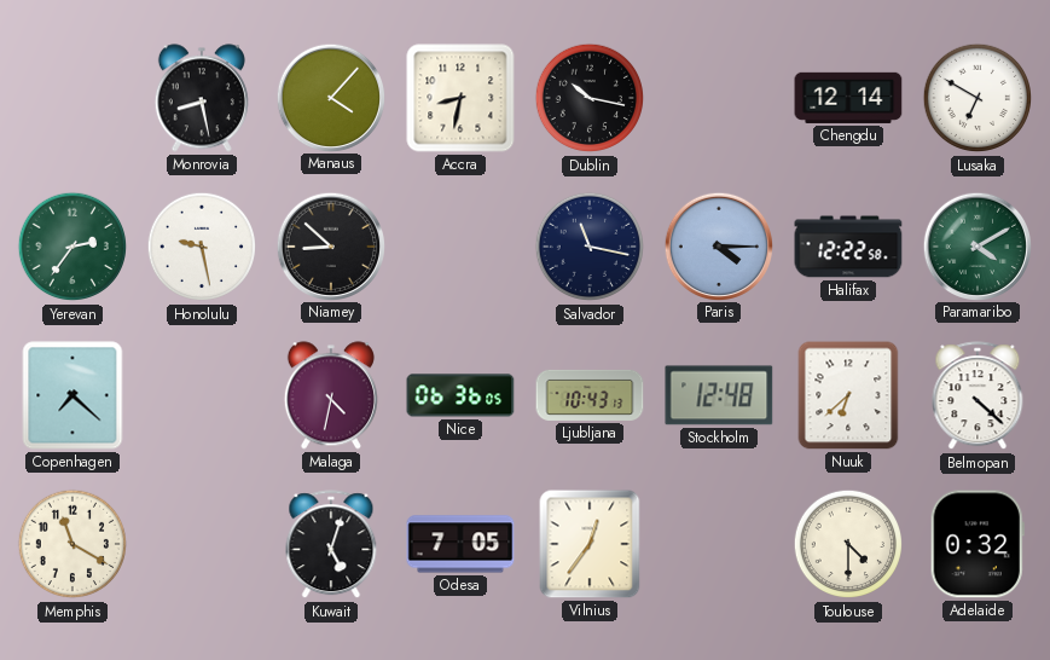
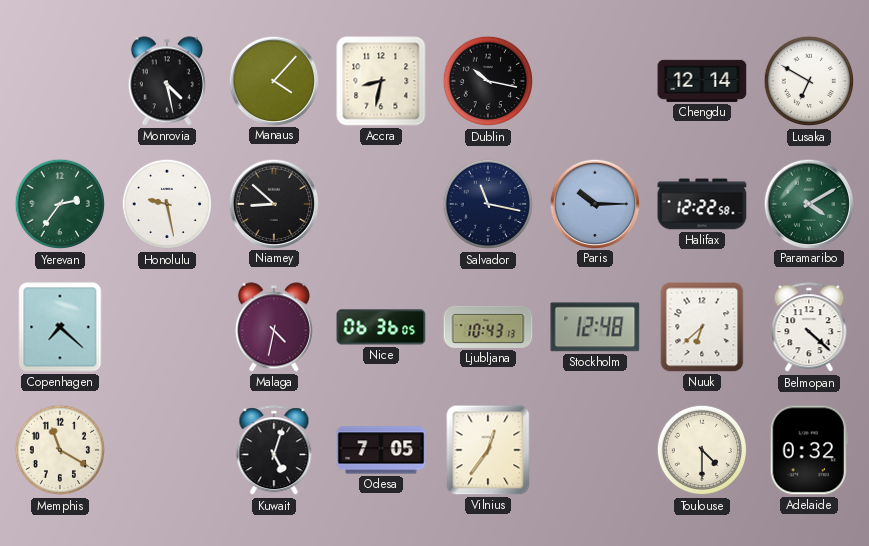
Monrovia: 8:28 -> 4:28
Paris: 4:15 -> 10:15
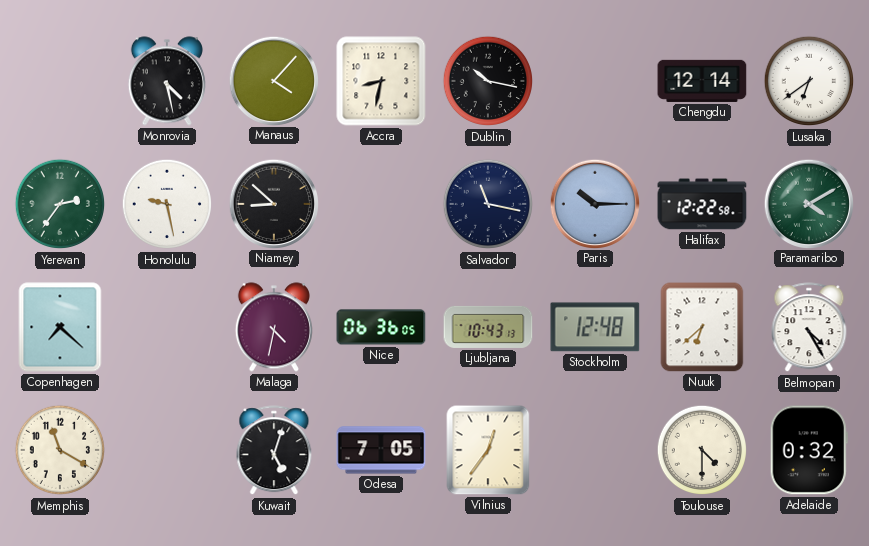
Lusaka: 6:50 -> 6:39
Belmopan: 4:22 -> 4:25
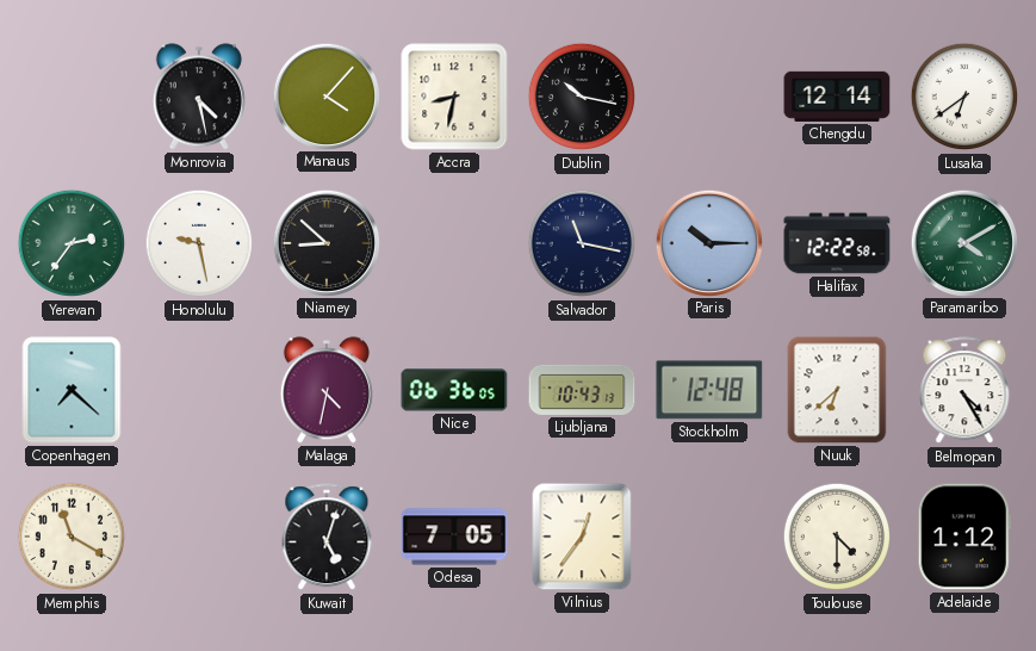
Adelaide: 0:32 -> 1:12
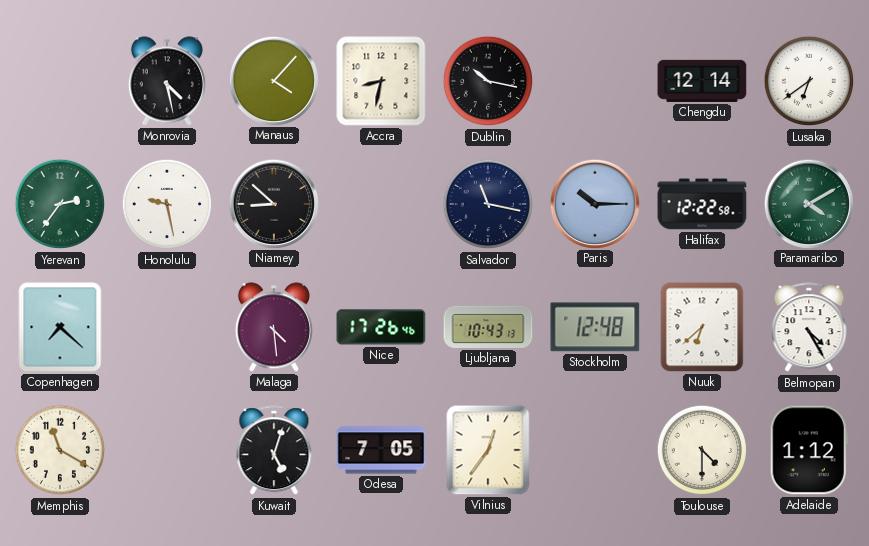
Malaga: 4:32 -> 4:29
Nice: 06:36 -> 17:26
